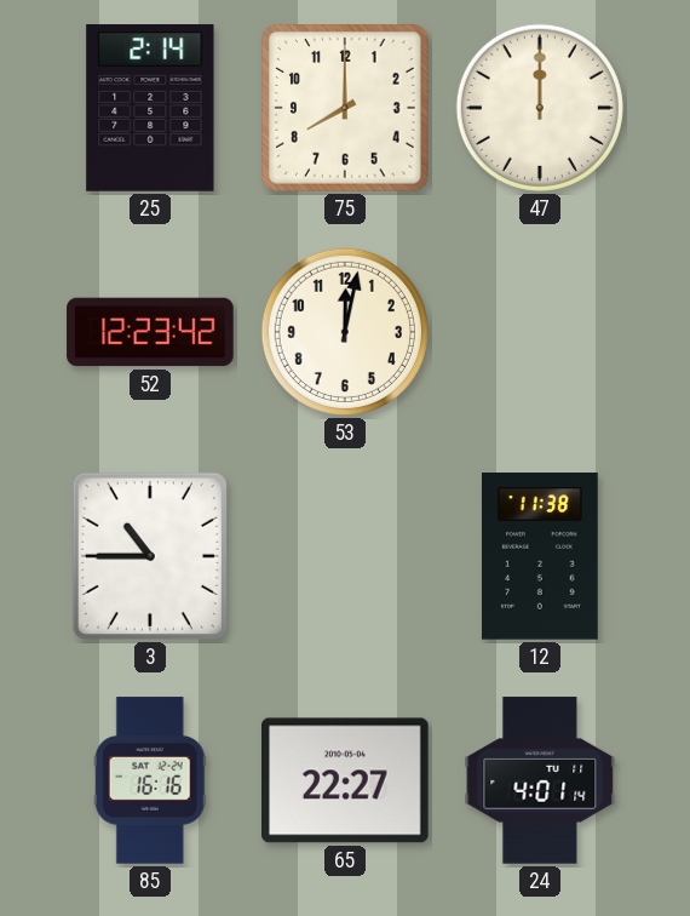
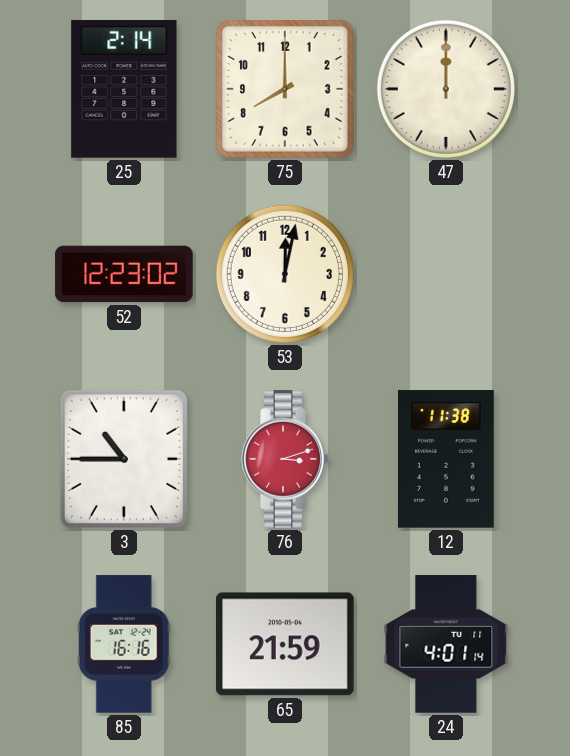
52: 12:23:42 -> 12:23:02
76: none -> 3:12
65: 22:27 -> 21:59
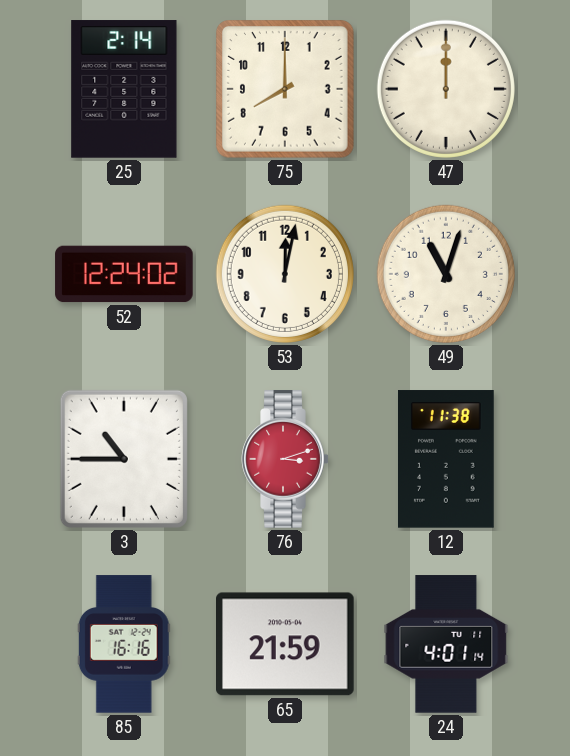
52: 12:23 -> 12:24
49: none -> 11:03
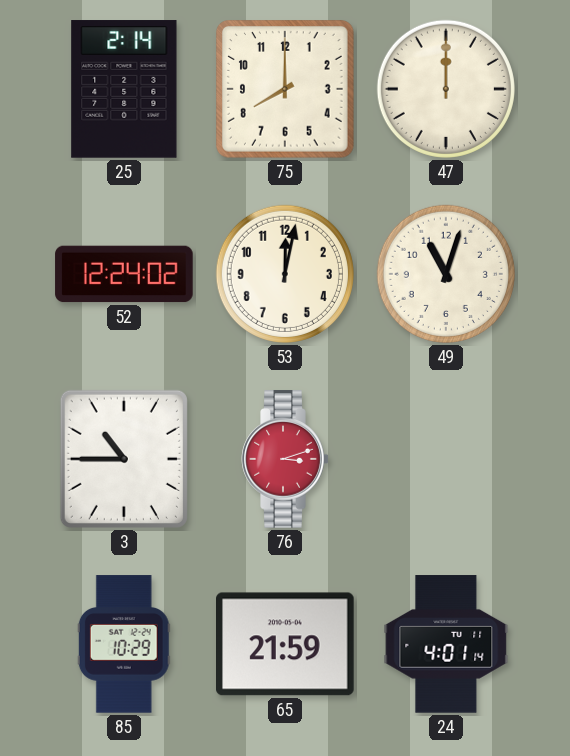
12: 11:38 -> none
85: 16:16 -> 10:29
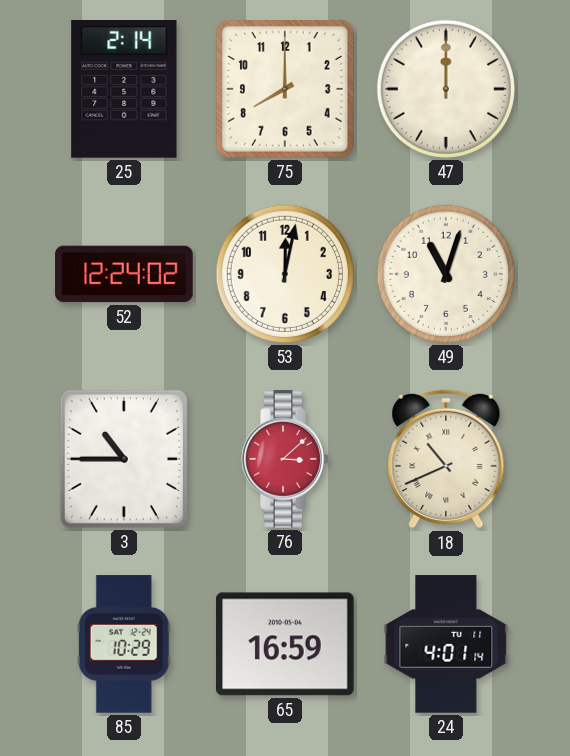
76: 3:12 -> 3:08
18: none -> 10:41
65: 21:59 -> 16:59
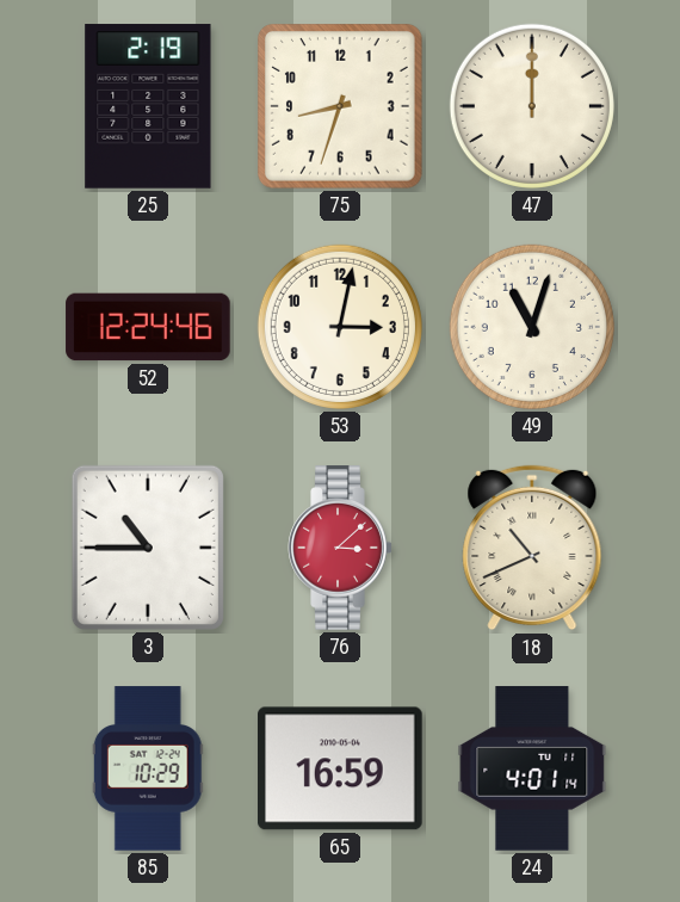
25: 2:14 -> 2:19
75: 8:00 -> 8:33
52: 12:24:02 -> 12:24:46
53: 12:02 -> 3:02
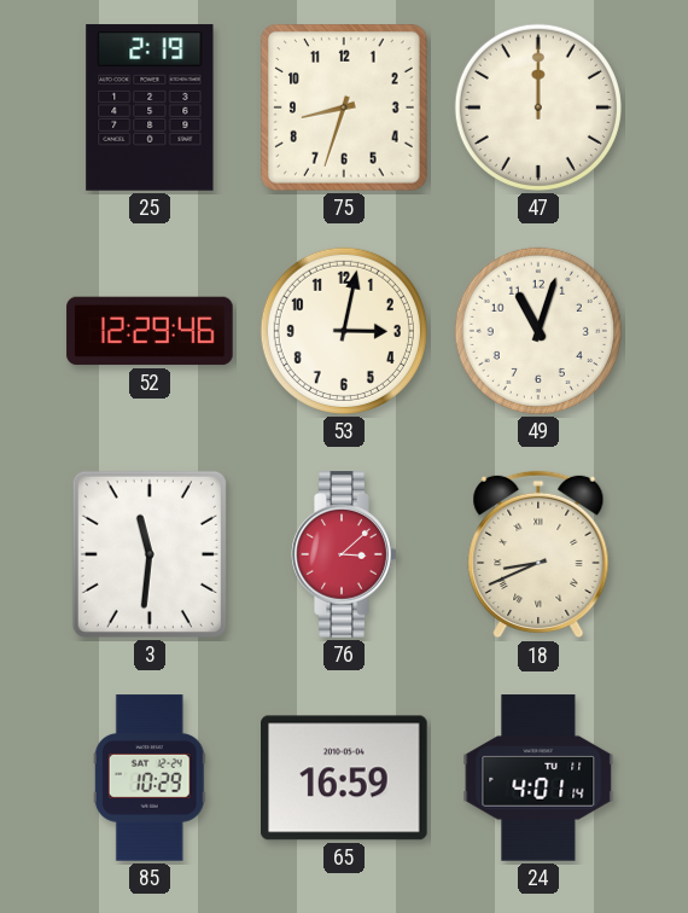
52: 12:24 -> 12:29
3: 10:45 -> 11:31
18: 10:41 -> 8:41
